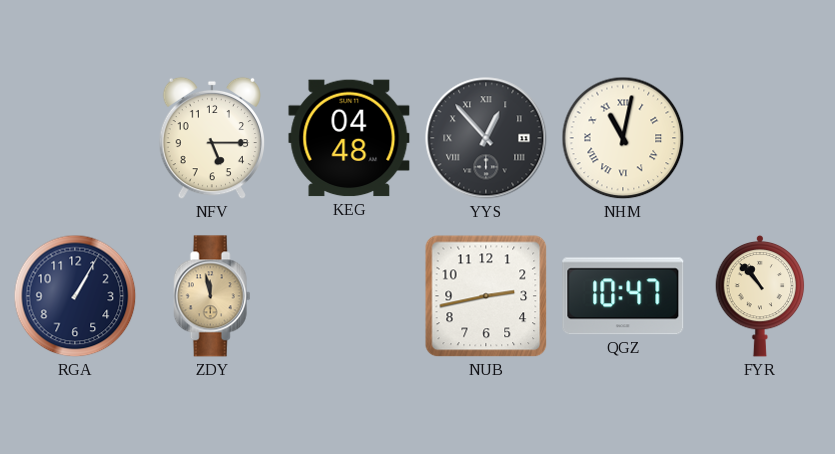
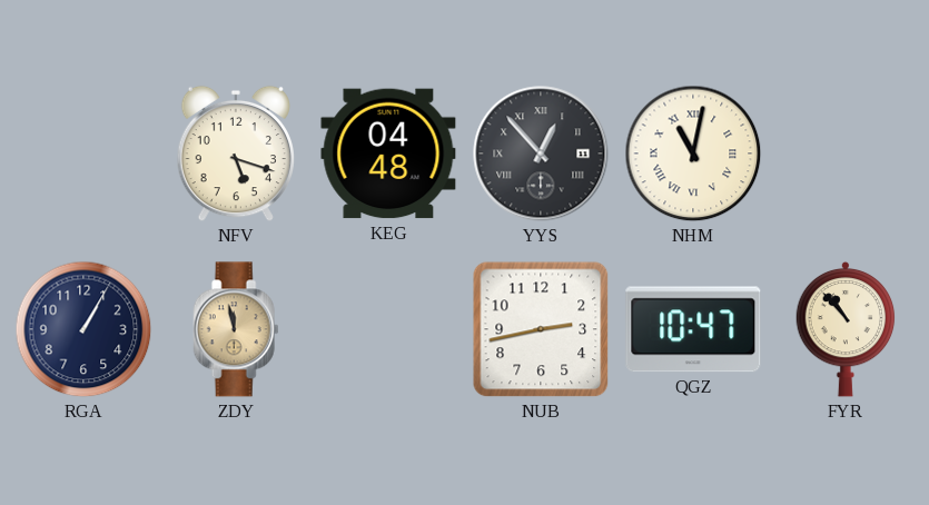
NFV: 5:15 -> 5:18
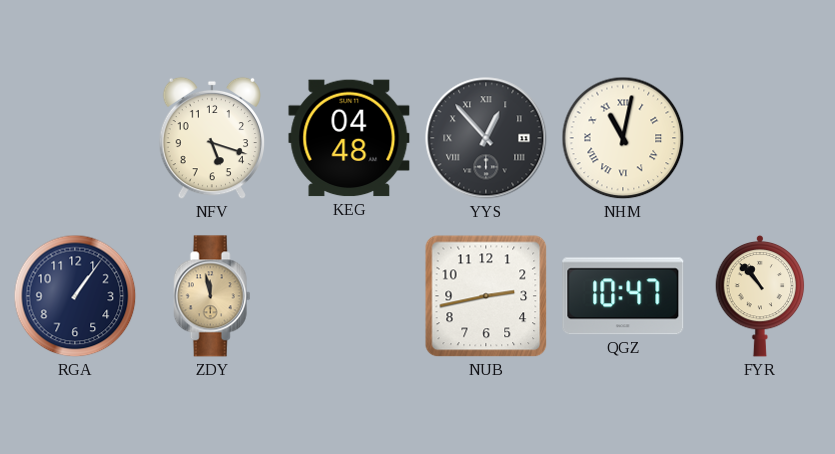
RGA: 1:05 -> 1:06
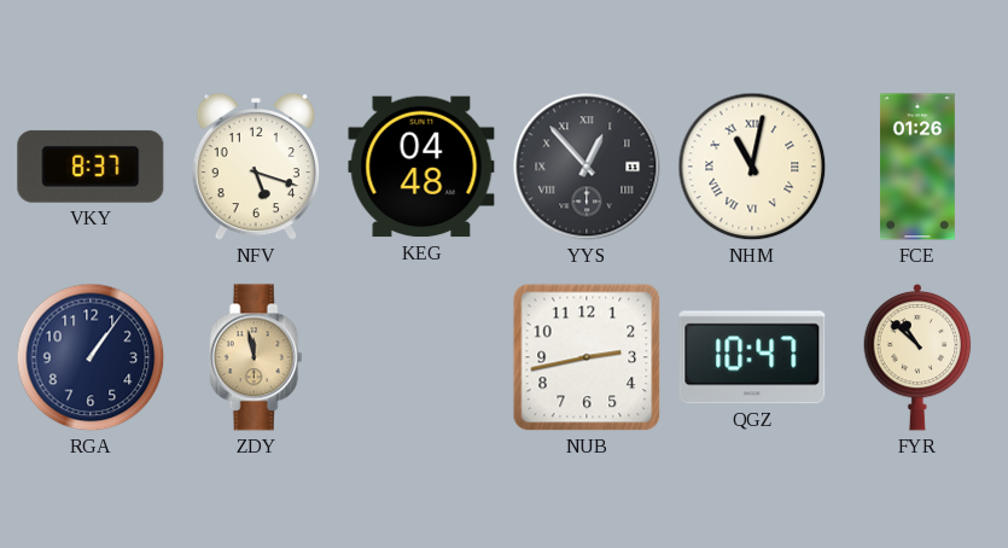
VKY: none -> 8:37
FCE: none -> 01:26
FYR: 10:53 -> 10:52
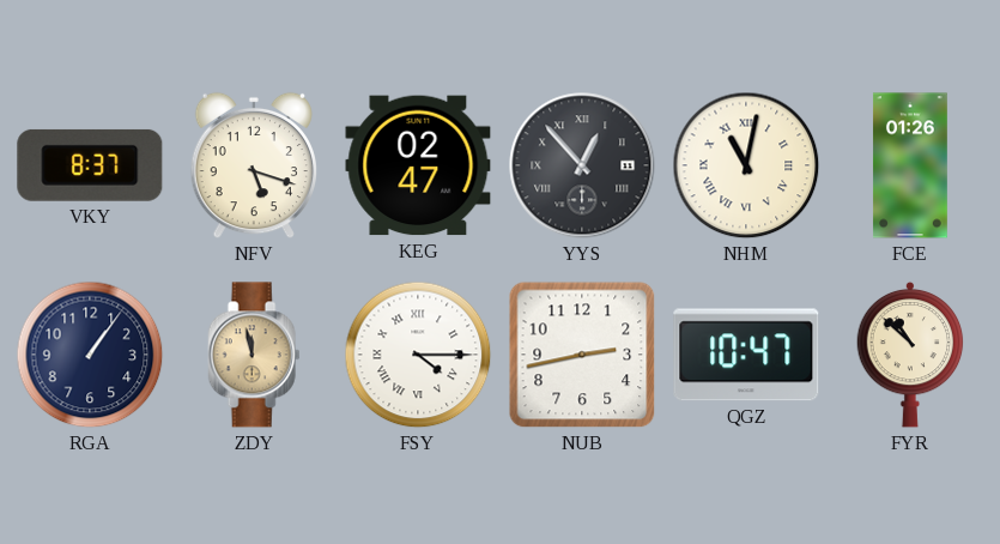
KEG: 04:48 -> 02:47
FSY: none -> 4:15
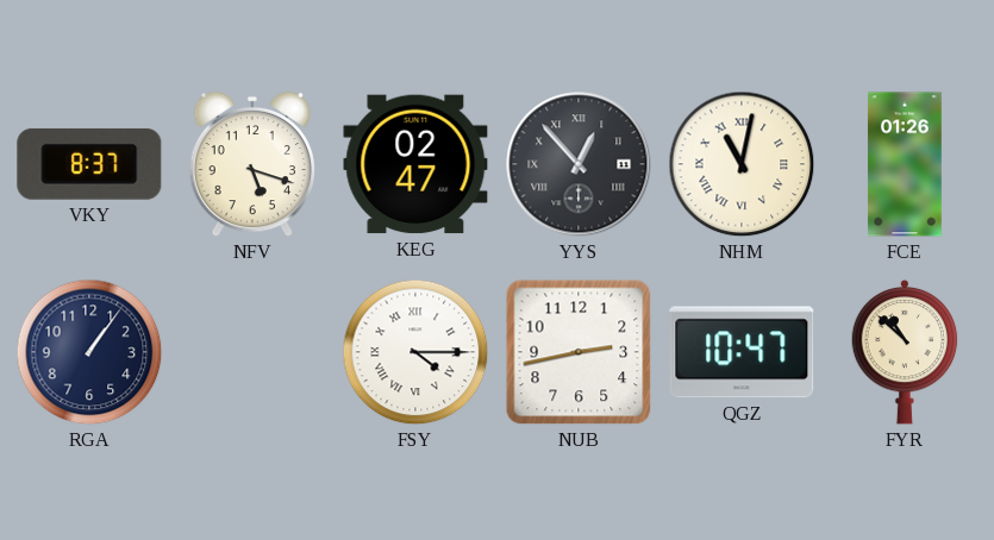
ZDY: 11:58 -> none
